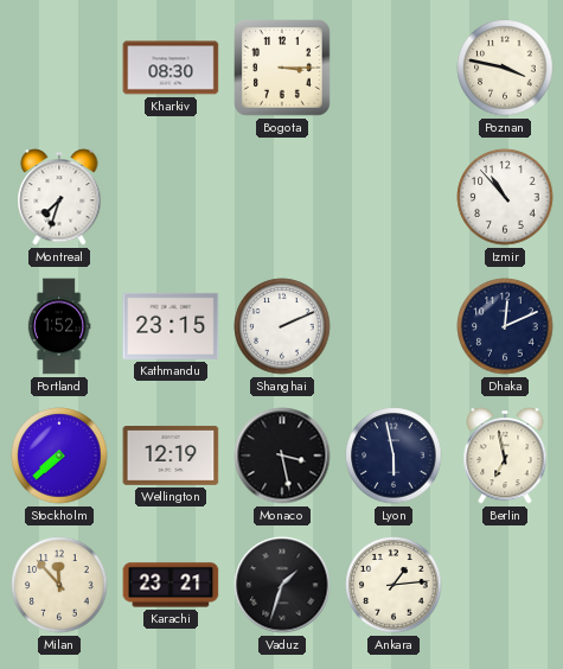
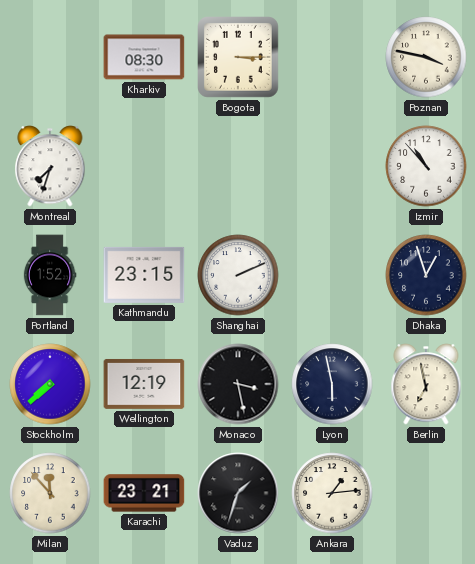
Dhaka: 12:11 -> 12:57
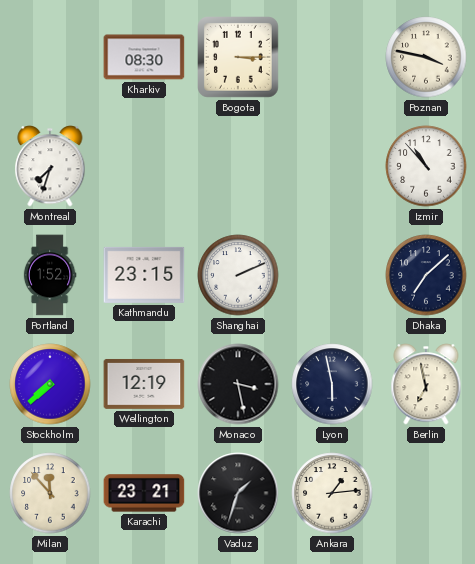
Dhaka: 12:57 -> 7:08
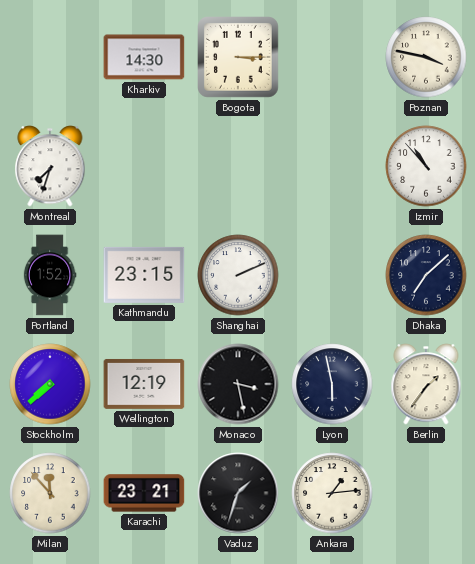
Kharkiv: 08:30 -> 14:30
Berlin: 6:58 -> 1:36
